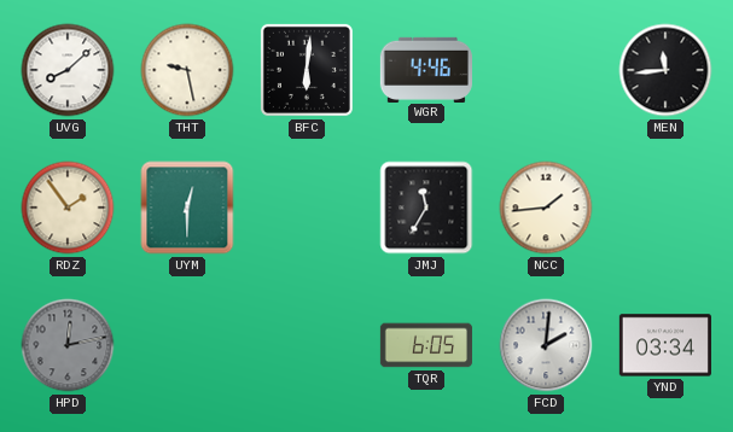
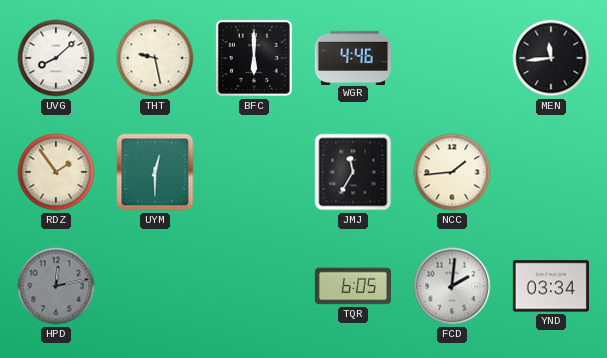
BFC: 6:01 -> 6:00
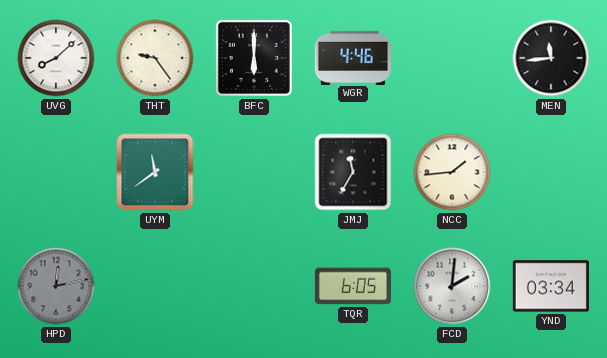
THT: 9:28 -> 9:24
RDZ: 1:54 -> none
UYM: 12:30 -> 11:39
